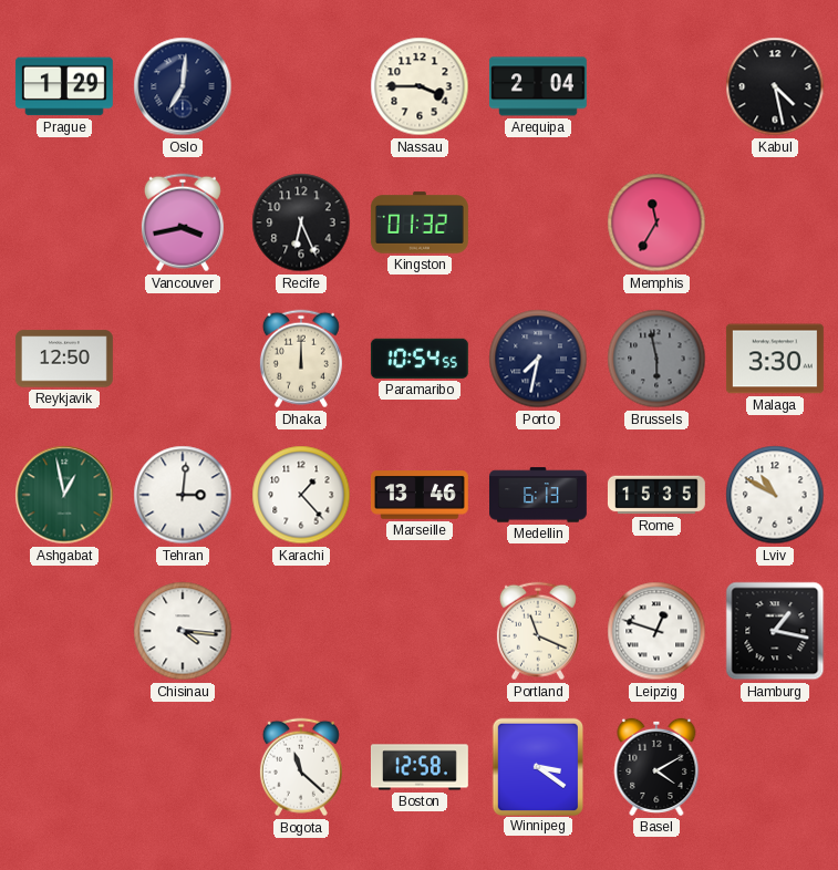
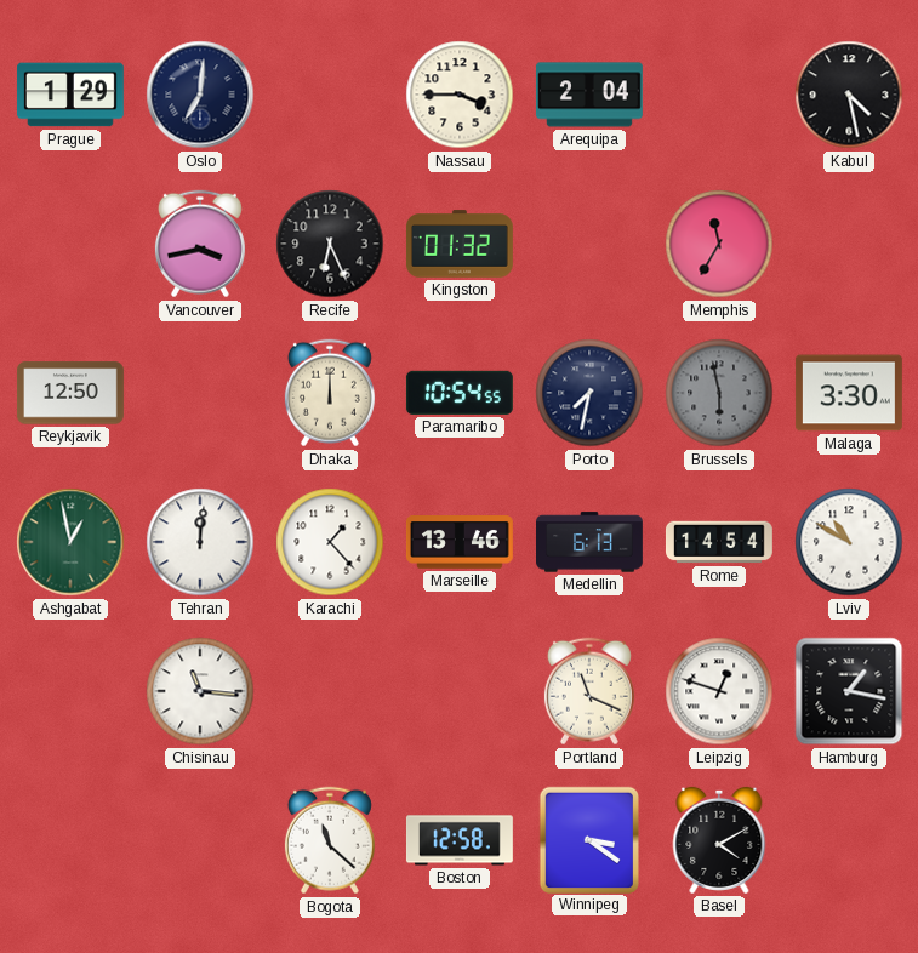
Tehran: 3:01 -> 12:01
Rome: 15:35 -> 14:54
Chisinau: 4:16 -> 11:16
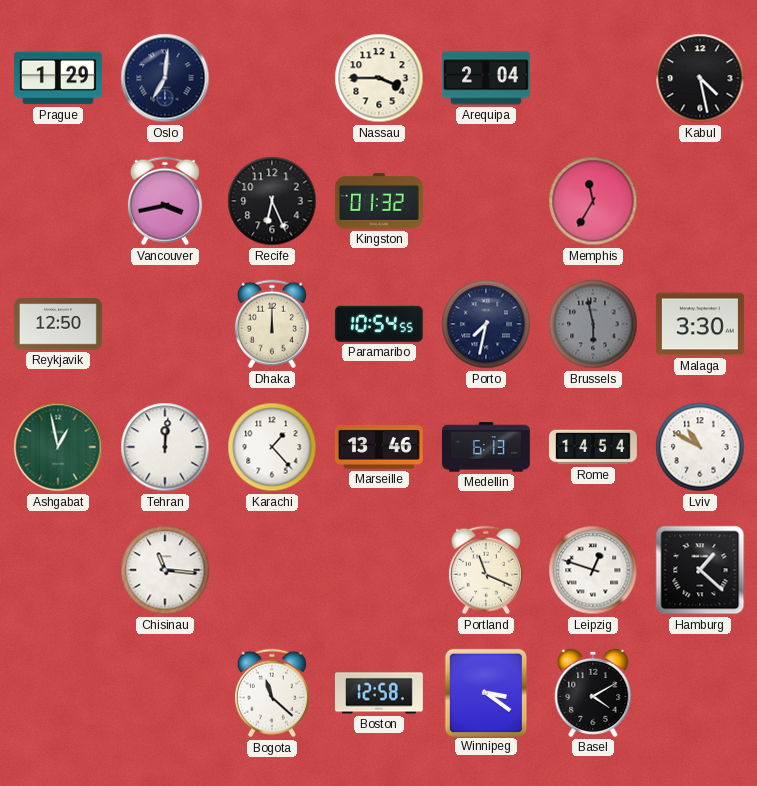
Hamburg: 1:17 -> 1:22
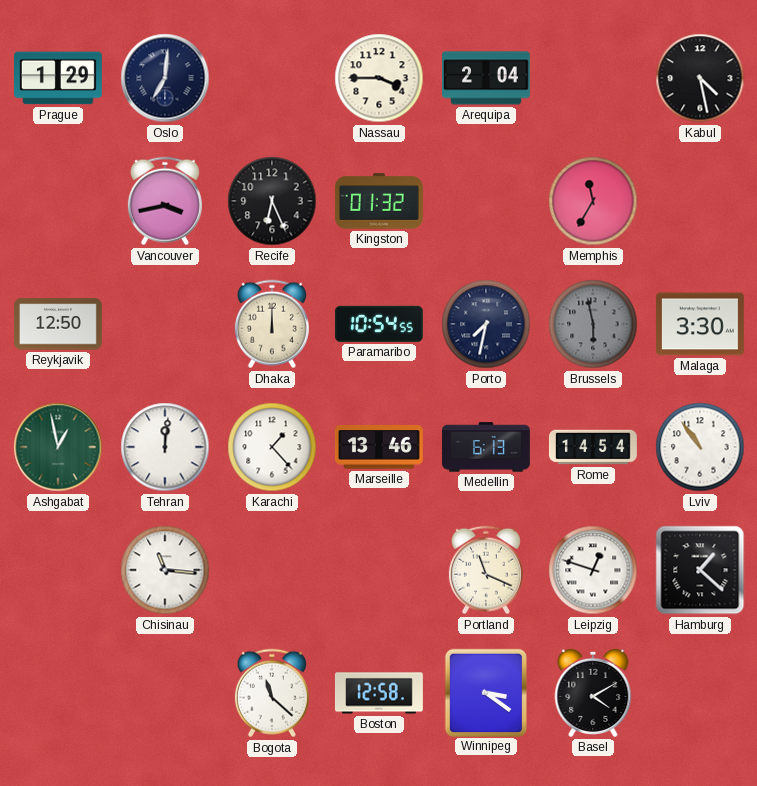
Lviv: 10:50 -> 10:54
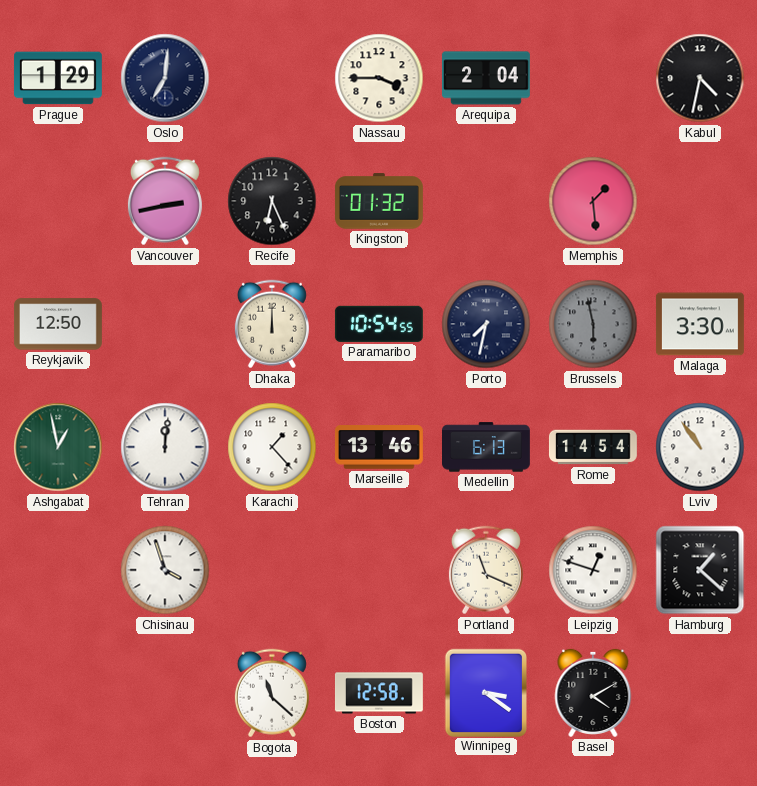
Kabul: 4:28 -> 4:32
Vancouver: 3:43 -> 2:43
Memphis: 11:35 -> 1:29
Chisinau: 11:16 -> 3:57
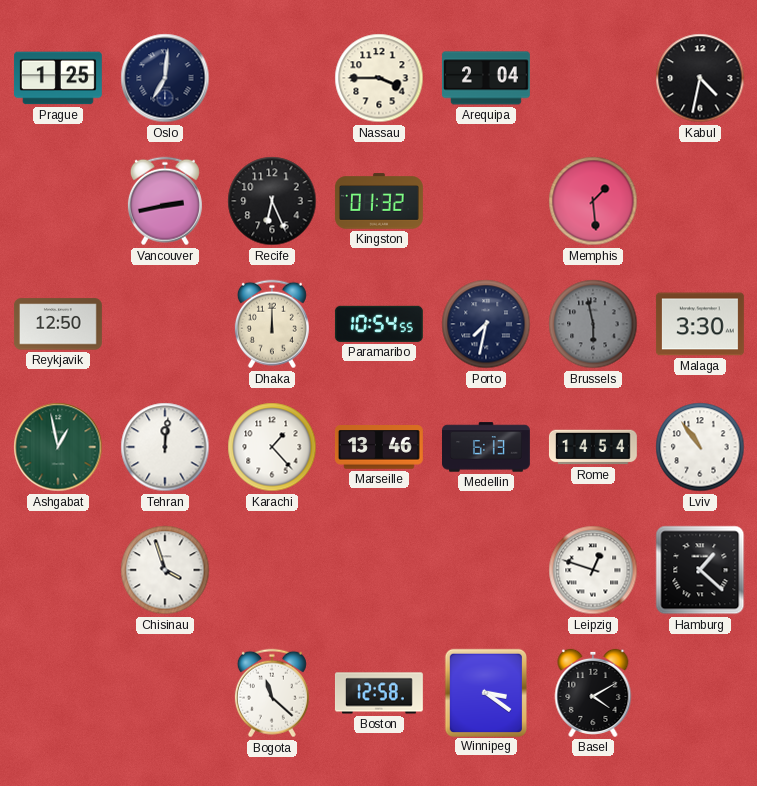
Prague: 1:29 -> 1:25
Portland: 11:19 -> none
